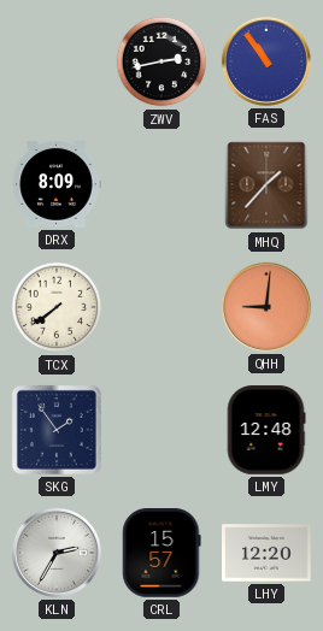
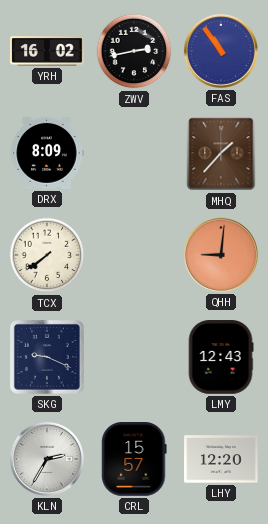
YRH: none -> 16:02
SKG: 1:54 -> 9:19
LMY: 12:48 -> 12:43
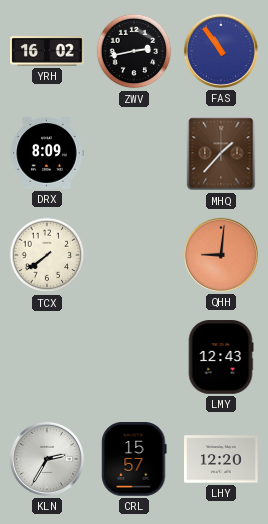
SKG: 9:19 -> none
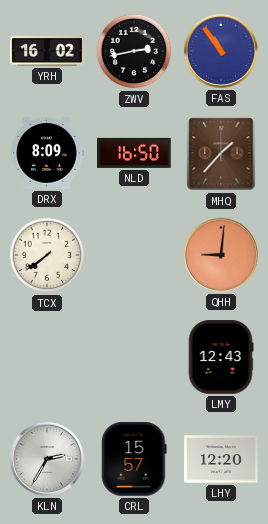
NLD: none -> 16:50
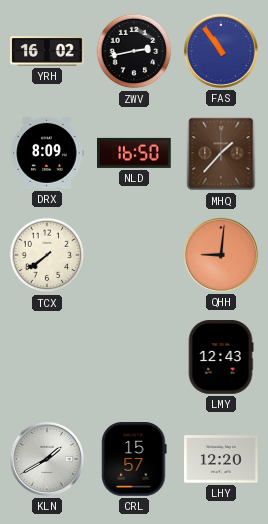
KLN: 2:35 -> 1:40
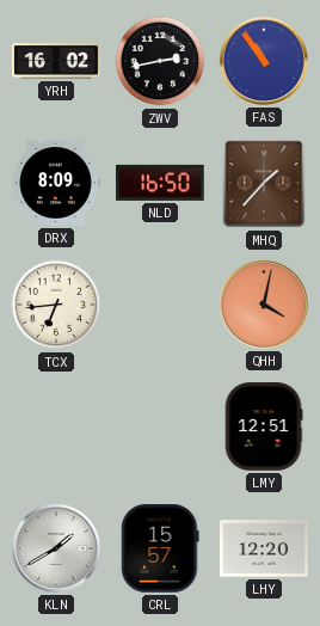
TCX: 7:39 -> 6:44
QHH: 9:01 -> 4:02
LMY: 12:43 -> 12:51
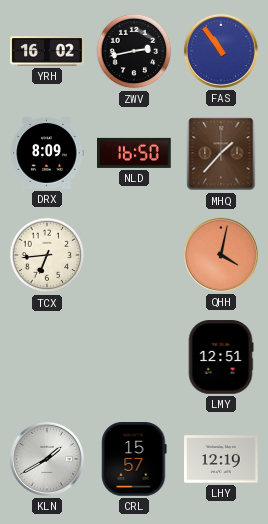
LHY: 12:20 -> 12:19
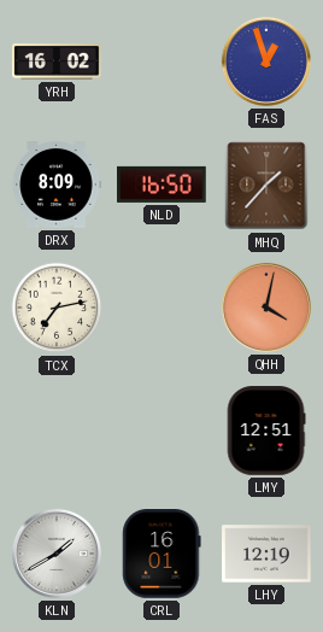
ZWV: 2:43 -> none
FAS: 10:54 -> 12:57
TCX: 6:44 -> 7:13
CRL: 15:57 -> 16:01
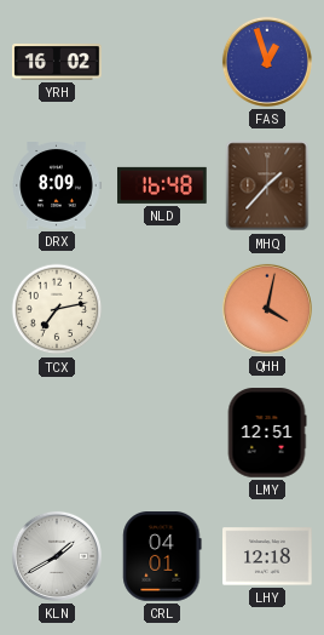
NLD: 16:50 -> 16:48
CRL: 16:01 -> 04:01
LHY: 12:19 -> 12:18
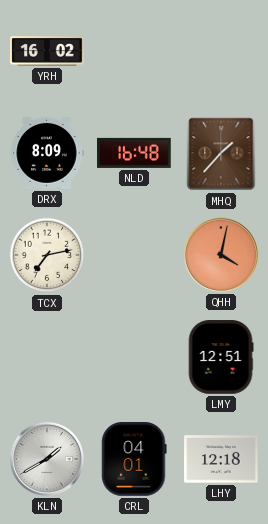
FAS: 12:57 -> none
